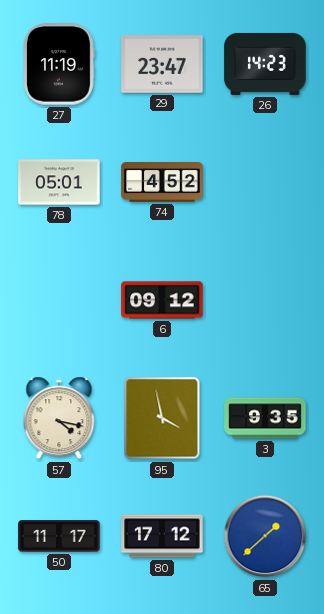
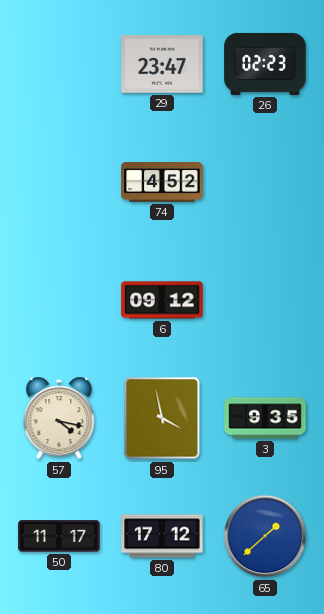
27: 11:19 -> none
26: 14:23 -> 02:23
78: 05:01 -> none
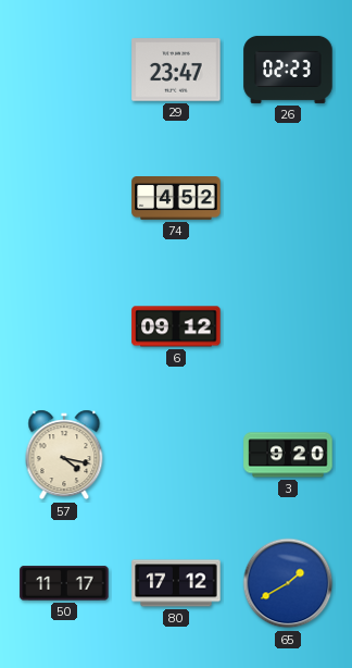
95: 3:58 -> none
3: 9:35 -> 9:20
65: 1:38 -> 1:40
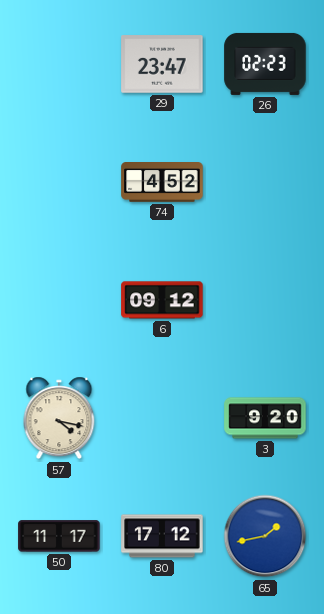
65: 1:40 -> 1:43
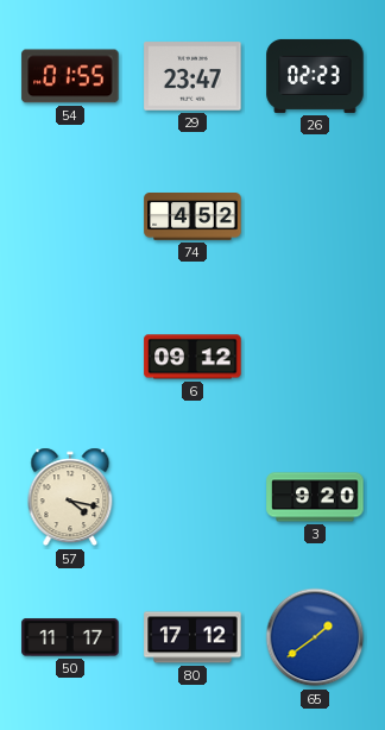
54: none -> 01:55
65: 1:43 -> 1:39
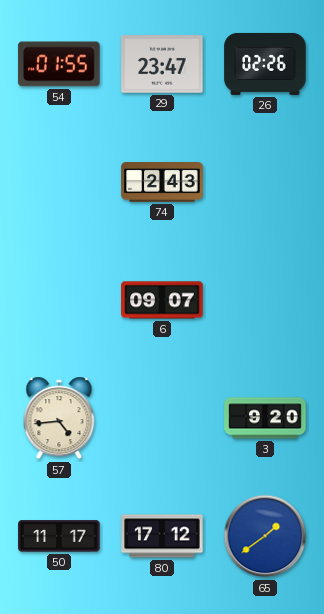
26: 02:23 -> 02:26
74: 4:52 -> 2:43
6: 09:12 -> 09:07
57: 4:17 -> 4:44
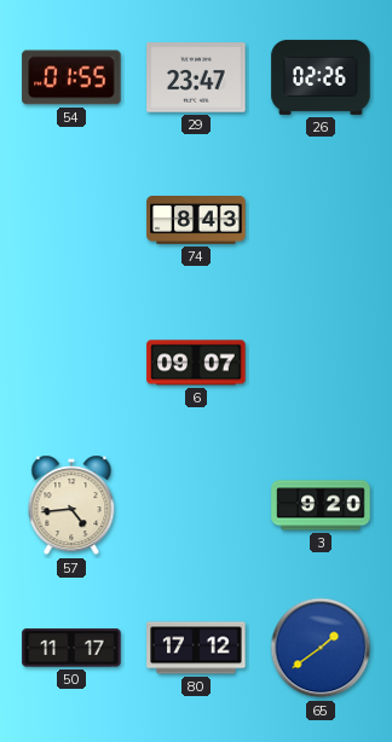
74: 2:43 -> 8:43
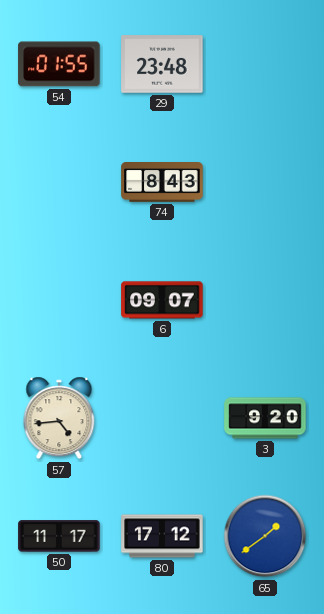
29: 23:47 -> 23:48
26: 02:26 -> none
